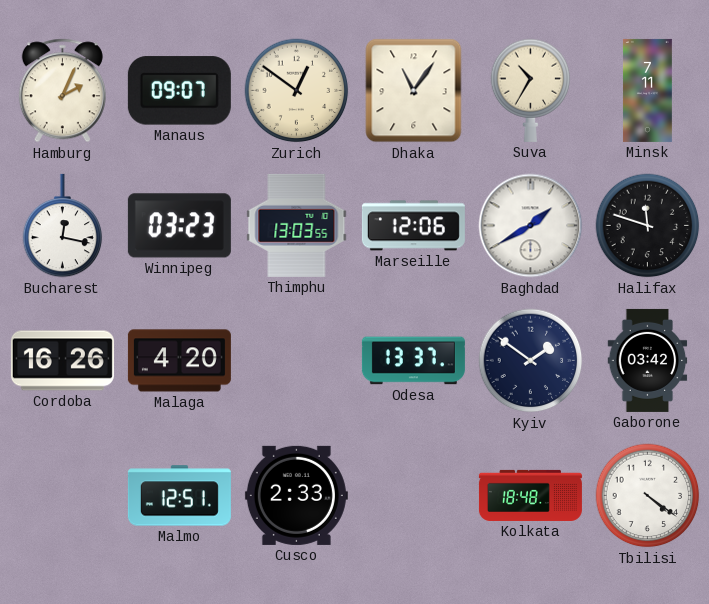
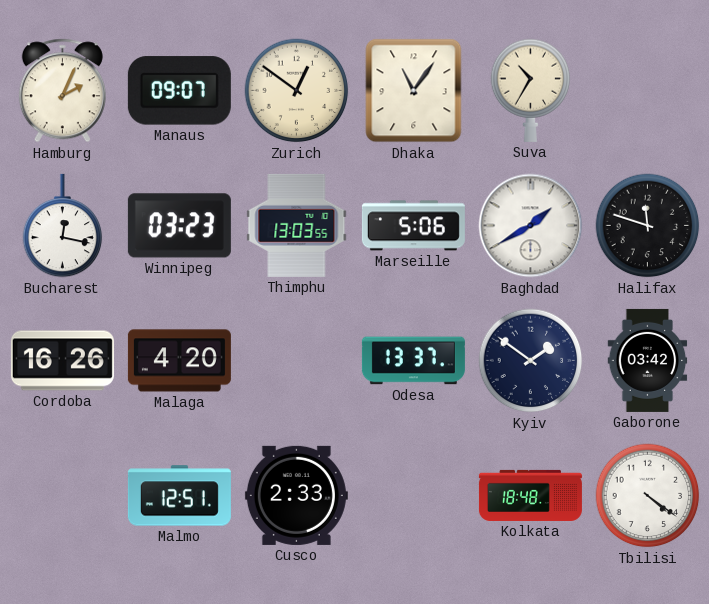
Minsk: 7:11 -> none
Marseille: 12:06 -> 5:06
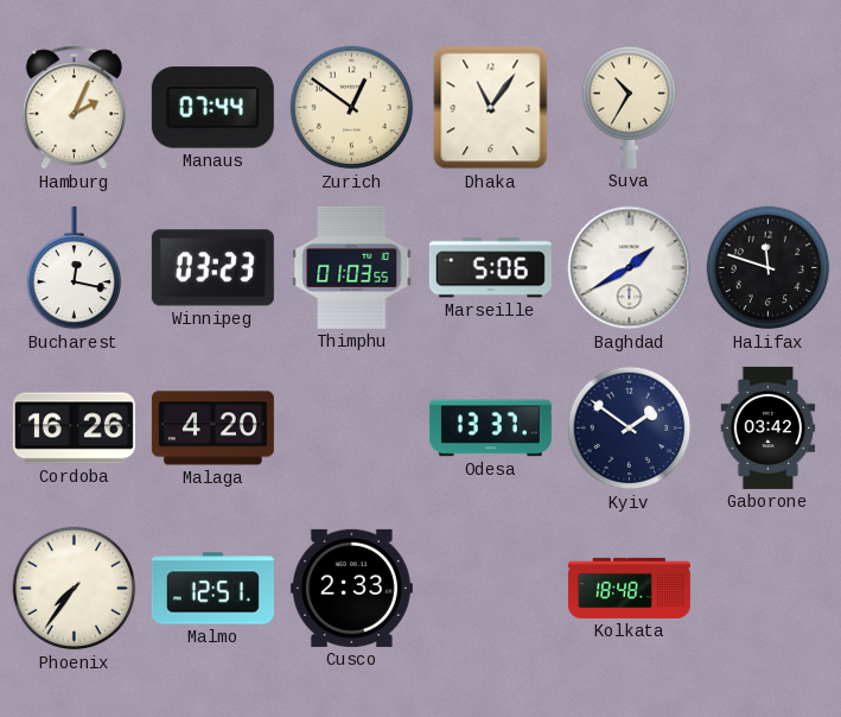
Manaus: 09:07 -> 07:44
Thimphu: 13:03 -> 01:03
Phoenix: none -> 7:36
Tbilisi: 4:21 -> none
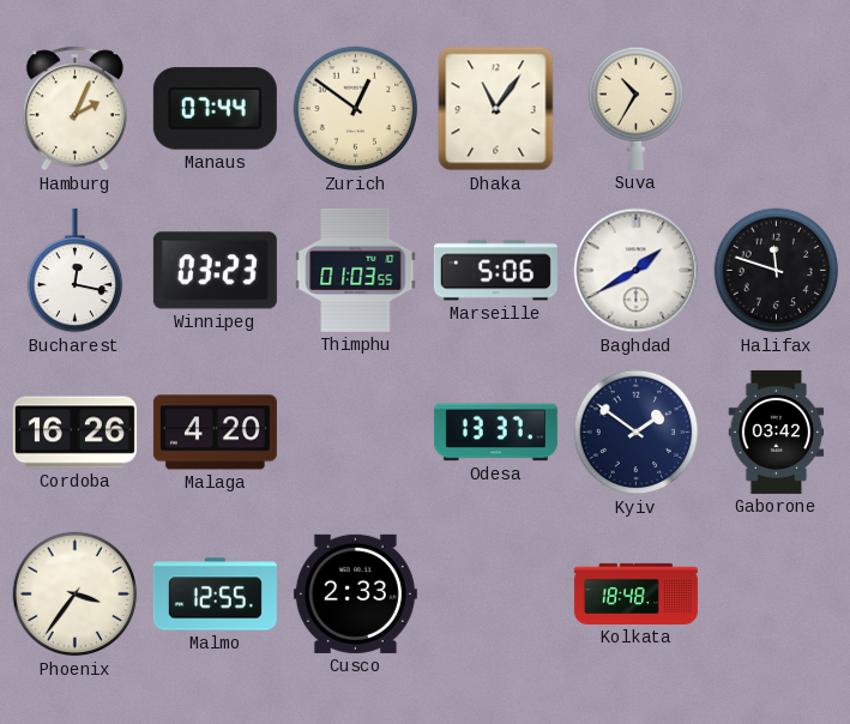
Phoenix: 7:36 -> 3:36
Malmo: 12:51 -> 12:55
